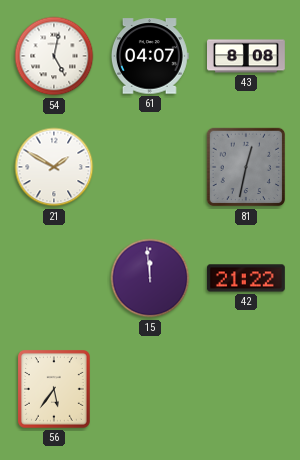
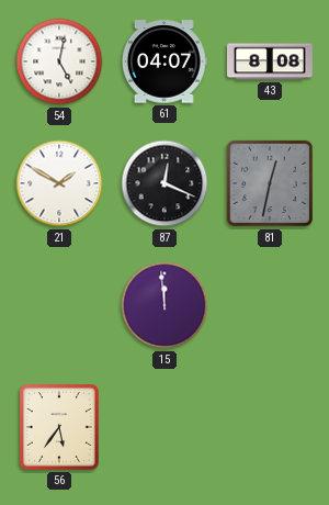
87: none -> 12:19
42: 21:22 -> none
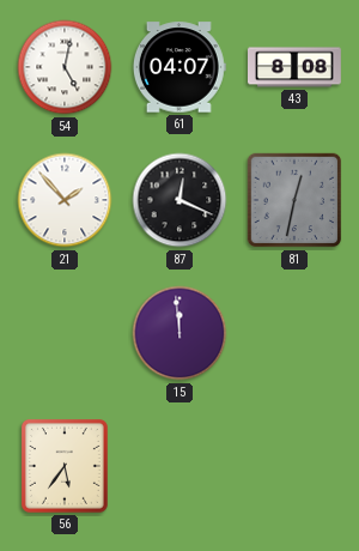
21: 1:50 -> 1:53
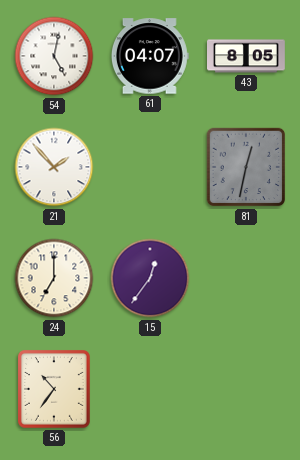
43: 8:08 -> 8:05
87: 12:19 -> none
24: none -> 7:00
15: 11:59 -> 12:36
56: 5:36 -> 10:36
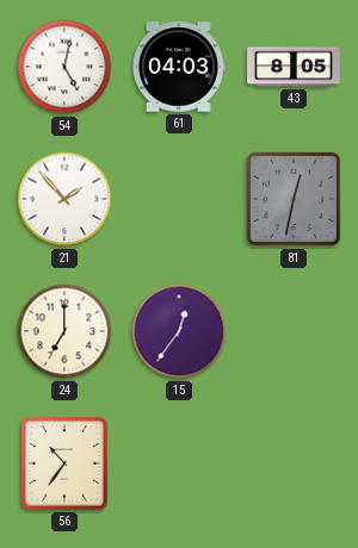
61: 04:07 -> 04:03
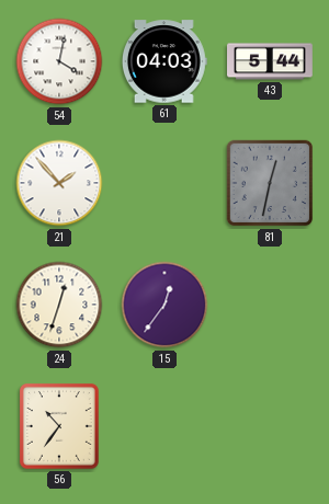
54: 5:02 -> 4:02
43: 8:05 -> 5:44
24: 7:00 -> 12:33
